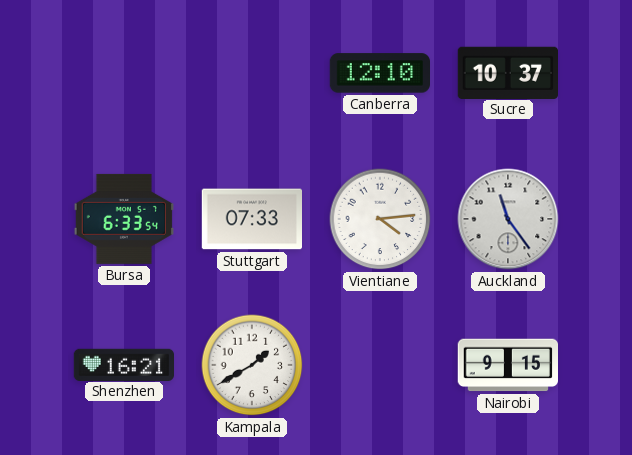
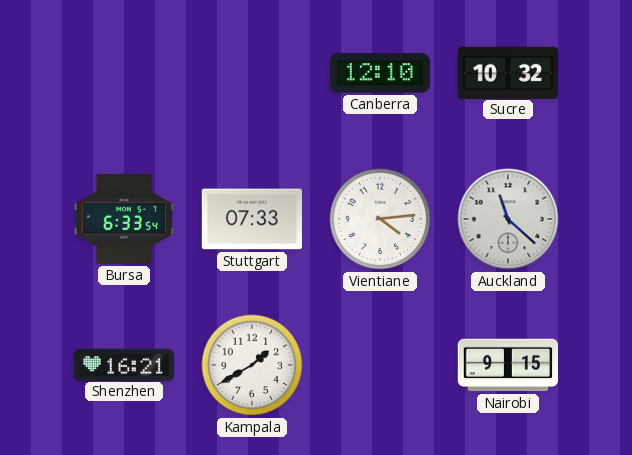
Sucre: 10:37 -> 10:32
Auckland: 11:24 -> 11:22
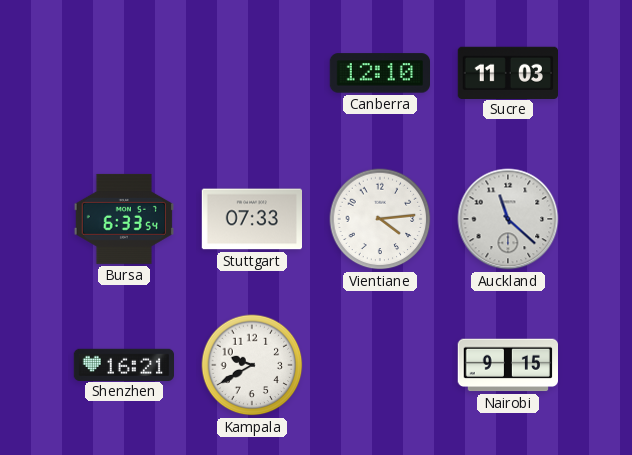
Sucre: 10:32 -> 11:03
Kampala: 1:40 -> 9:40
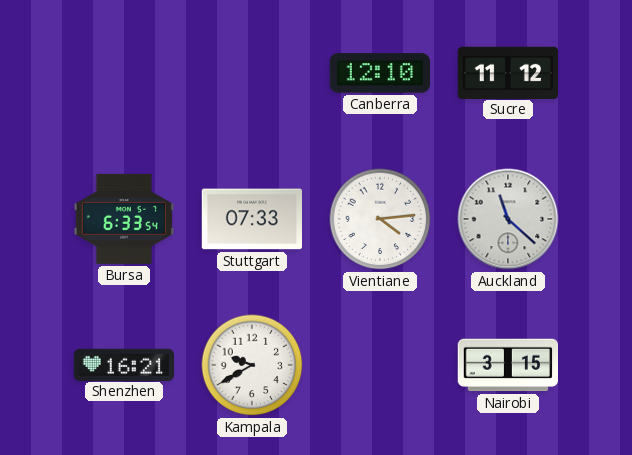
Sucre: 11:03 -> 11:12
Nairobi: 9:15 -> 3:15
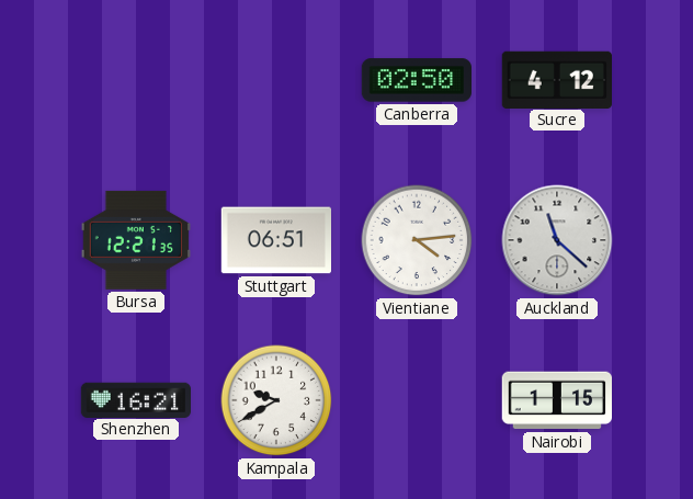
Canberra: 12:10 -> 02:50
Sucre: 11:12 -> 4:12
Bursa: 6:33 -> 12:21
Stuttgart: 07:33 -> 06:51
Nairobi: 3:15 -> 1:15
